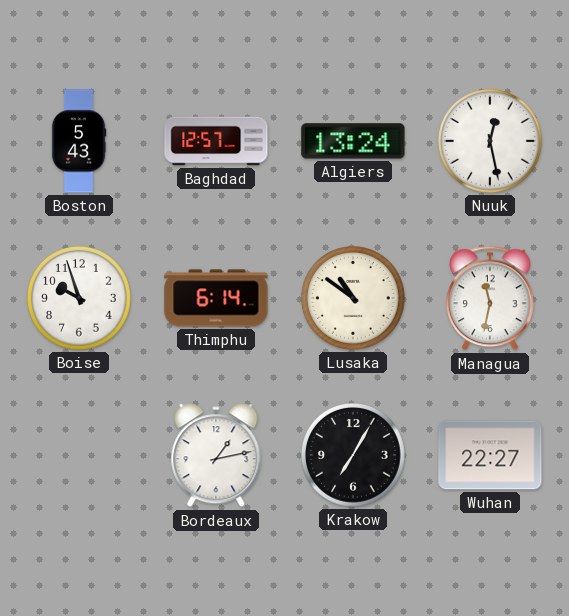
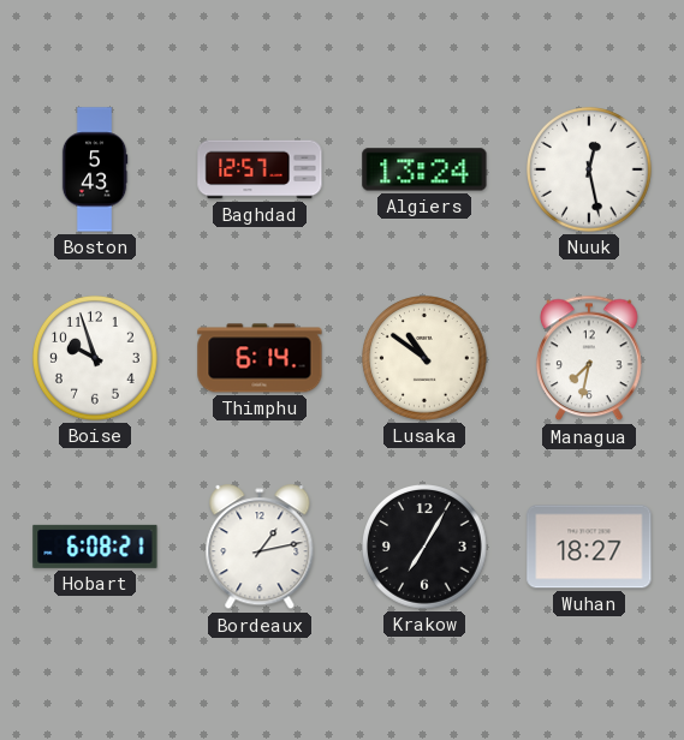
Managua: 11:32 -> 7:32
Hobart: none -> 6:08
Wuhan: 22:27 -> 18:27
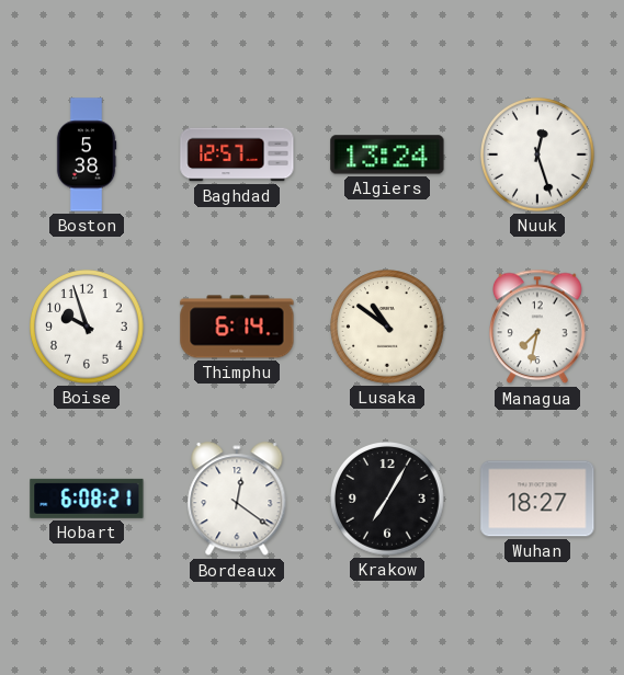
Boston: 5:43 -> 5:38
Nuuk: 12:28 -> 12:27
Bordeaux: 1:13 -> 12:21
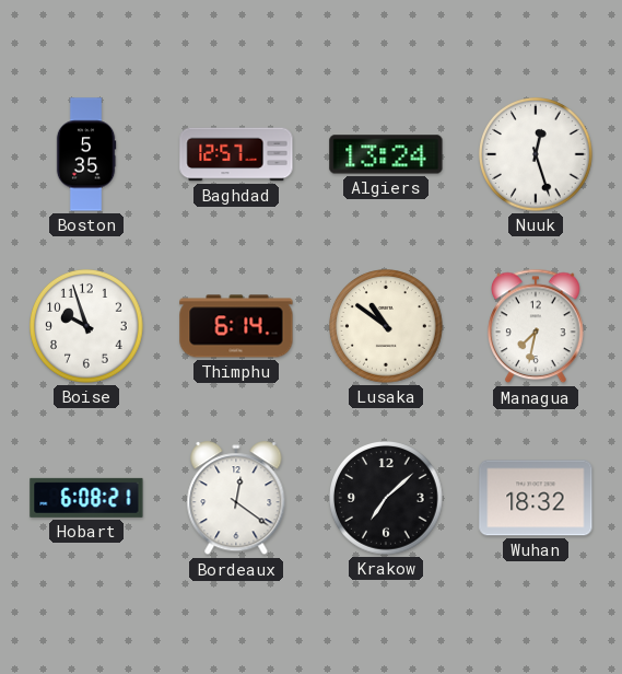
Boston: 5:38 -> 5:35
Krakow: 7:05 -> 7:08
Wuhan: 18:27 -> 18:32
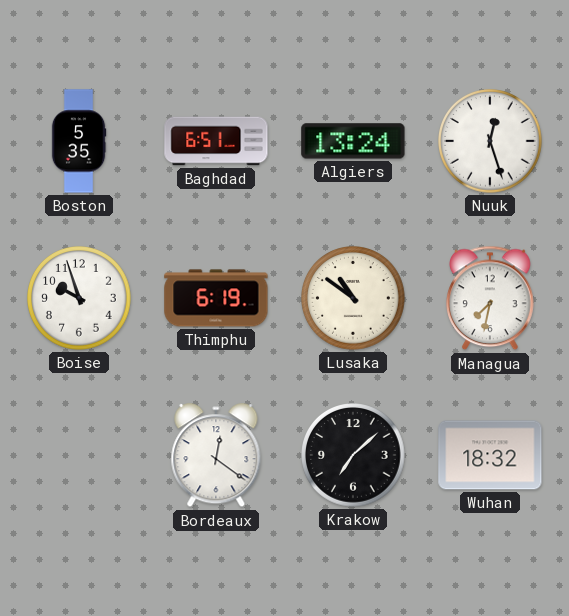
Baghdad: 12:57 -> 6:51
Thimphu: 6:14 -> 6:19
Hobart: 6:08 -> none
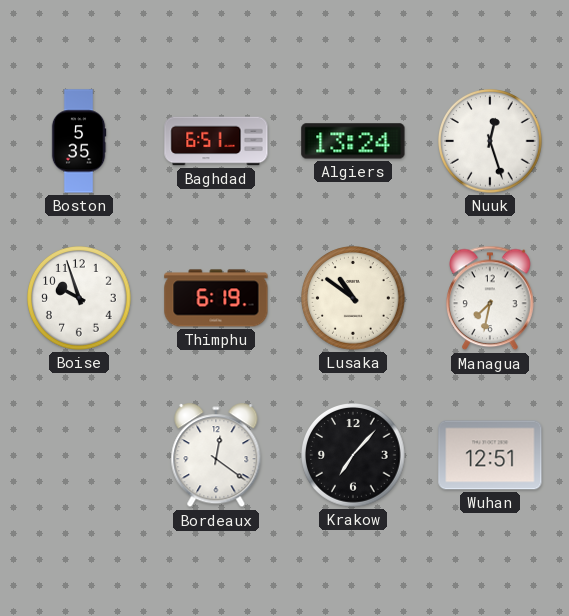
Krakow: 7:08 -> 7:07
Wuhan: 18:32 -> 12:51
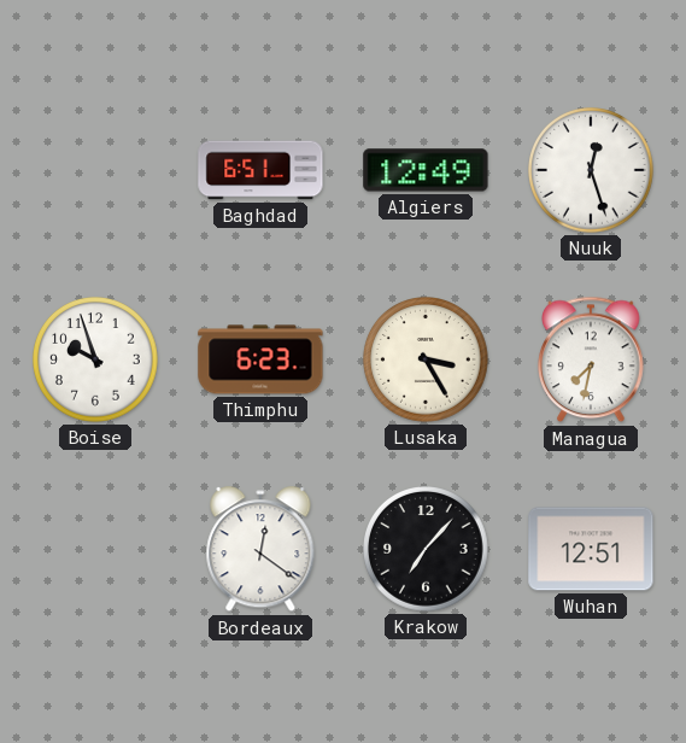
Boston: 5:35 -> none
Algiers: 13:24 -> 12:49
Thimphu: 6:19 -> 6:23
Lusaka: 10:51 -> 3:25
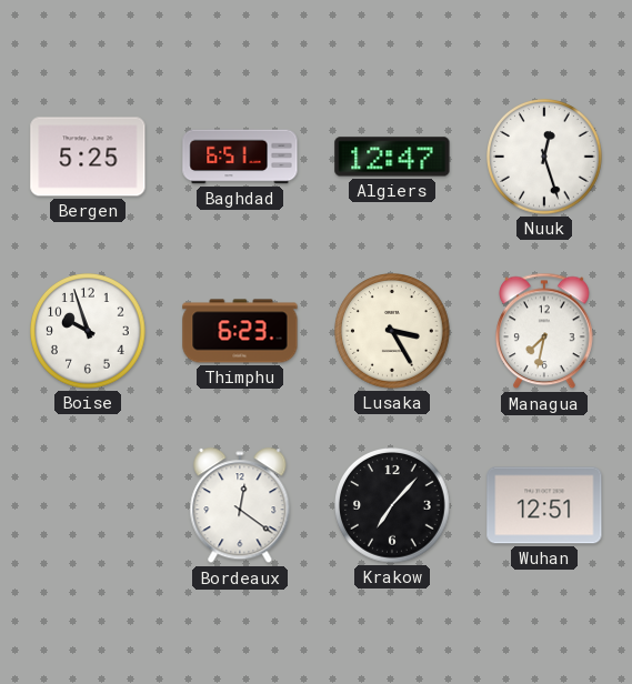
Bergen: none -> 5:25
Algiers: 12:49 -> 12:47
